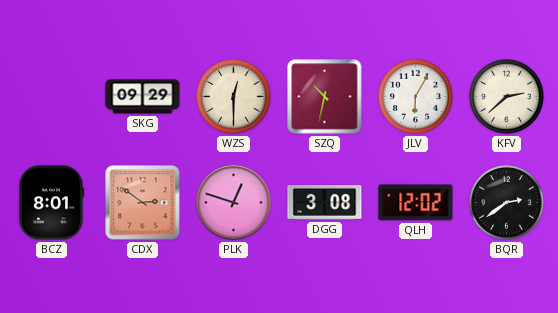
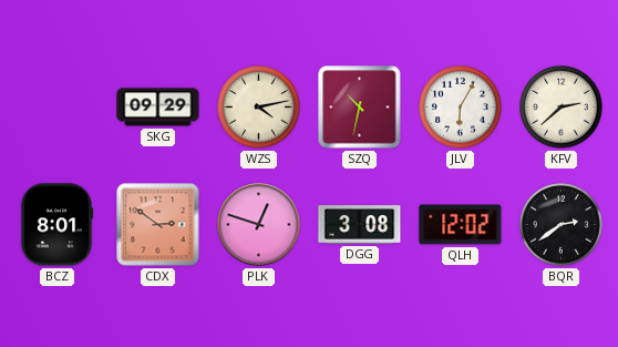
WZS: 12:30 -> 4:13
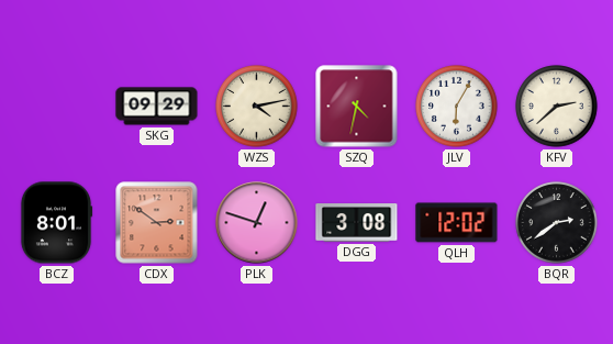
SZQ: 10:32 -> 4:32
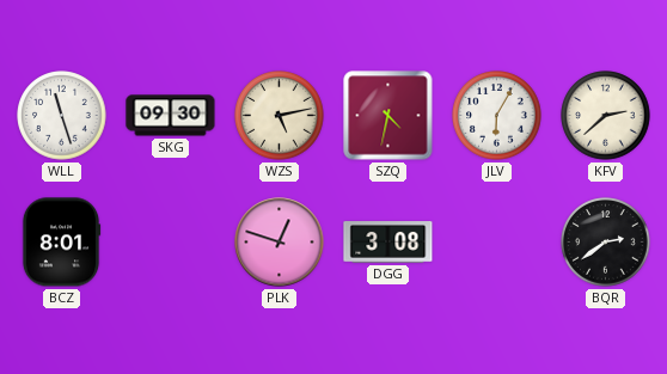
WLL: none -> 11:27
SKG: 09:29 -> 09:30
WZS: 4:13 -> 5:13
CDX: 2:51 -> none
QLH: 12:02 -> none
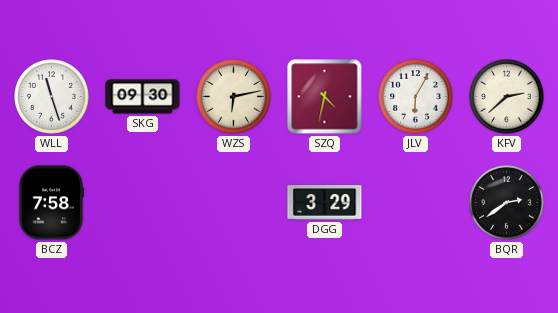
WZS: 5:13 -> 6:13
BCZ: 8:01 -> 7:58
PLK: 12:48 -> none
DGG: 3:08 -> 3:29
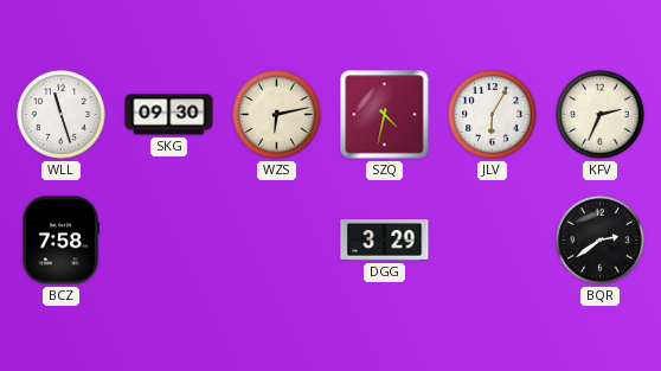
KFV: 2:38 -> 2:34
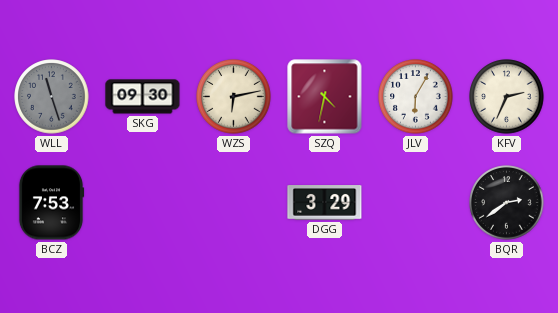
WLL dial: white -> grey
BCZ: 7:58 -> 7:53
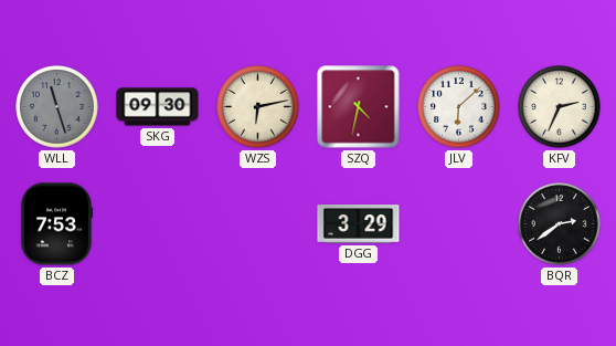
JLV: 6:05 -> 6:08
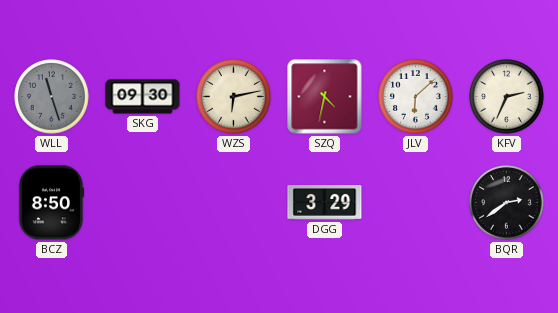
BCZ: 7:53 -> 8:50
